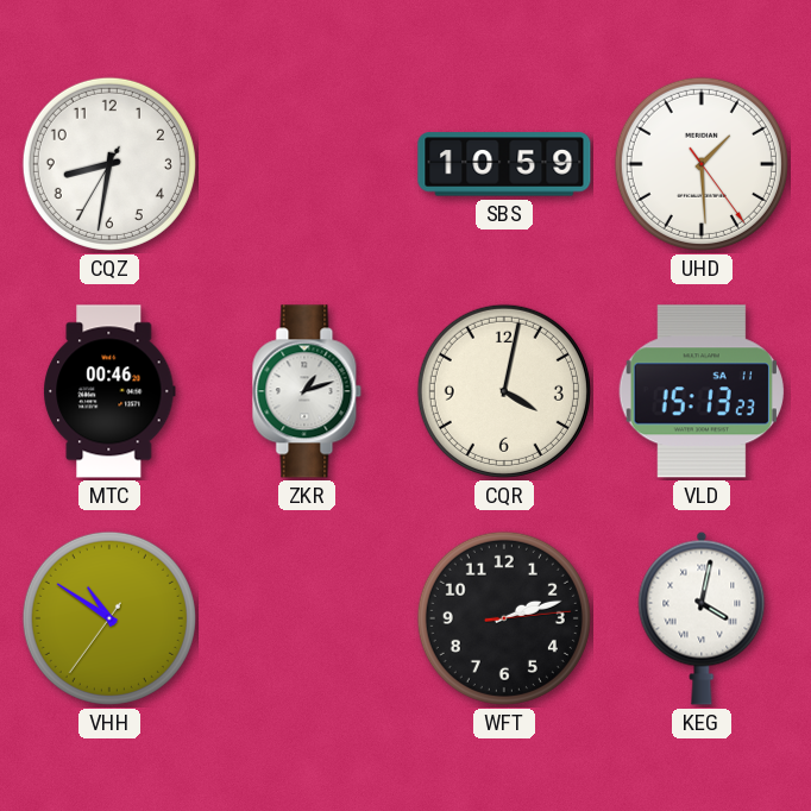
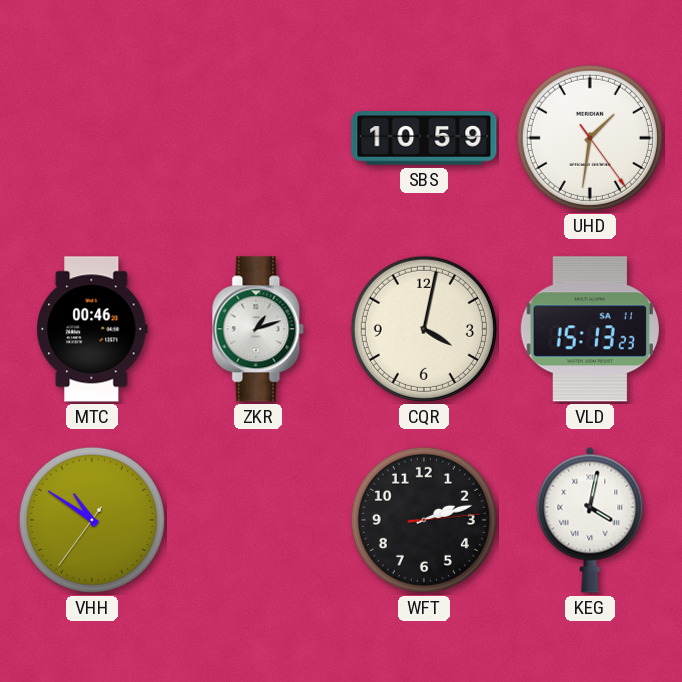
CQZ: 8:31 -> none
UHD: 1:29 -> 1:31
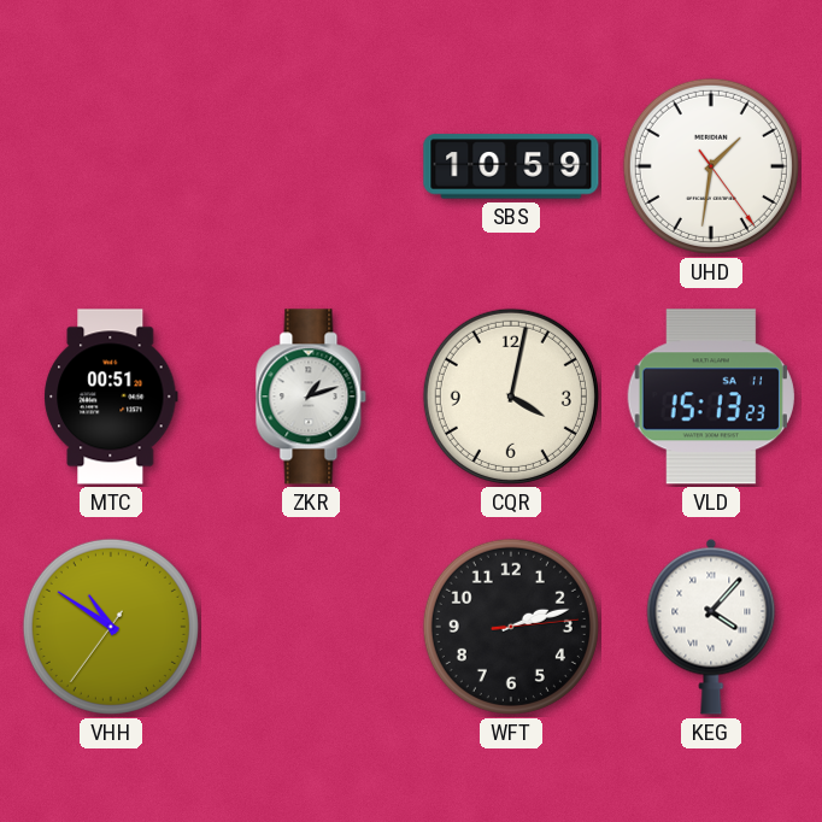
MTC: 00:46 -> 00:51
KEG: 4:02 -> 4:07
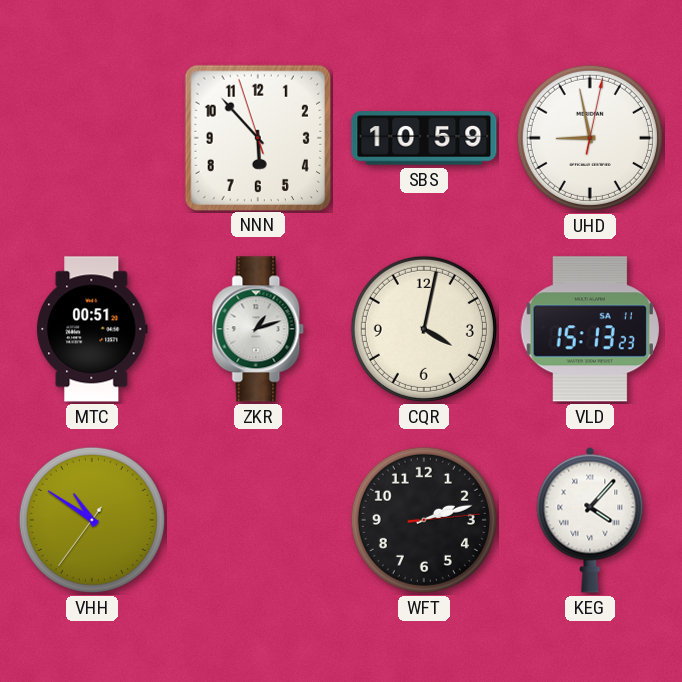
NNN: none -> 5:52
UHD: 1:31 -> 8:58
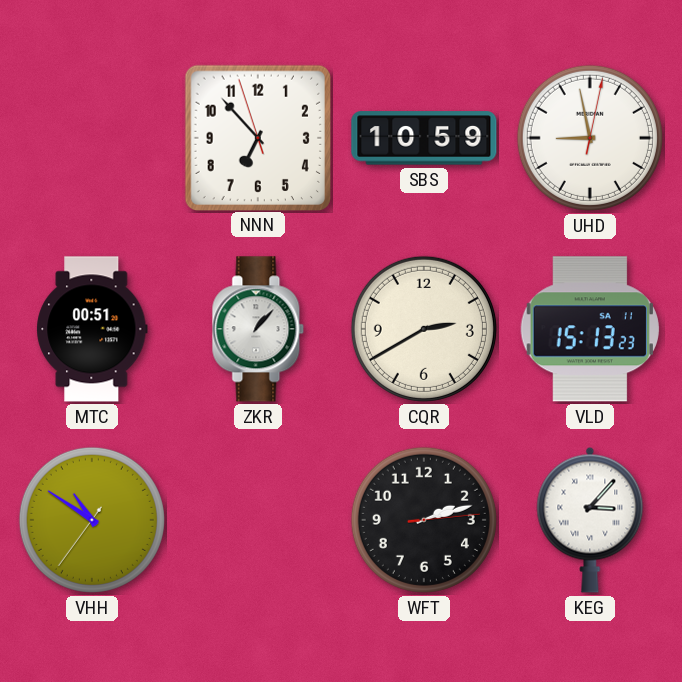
NNN: 5:52 -> 6:52
ZKR: 1:12 -> 1:07
CQR: 4:02 -> 2:40
KEG: 4:07 -> 3:07
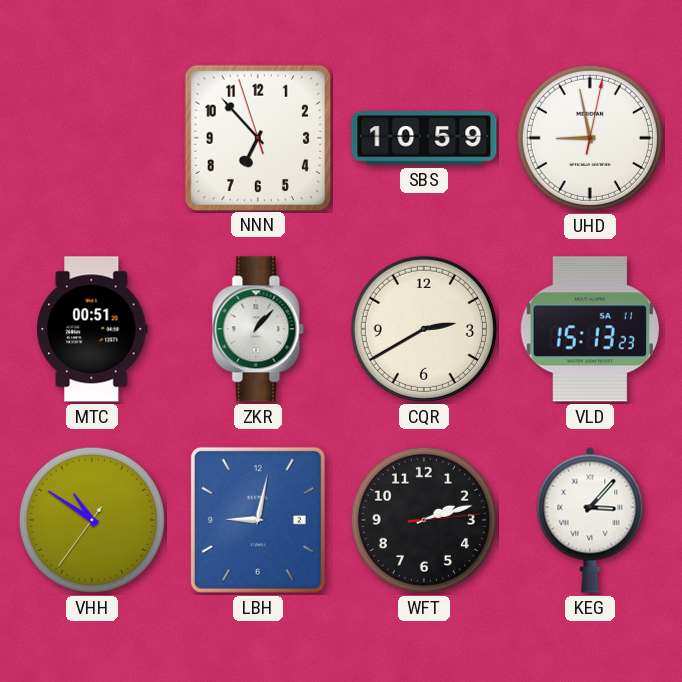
LBH: none -> 9:02
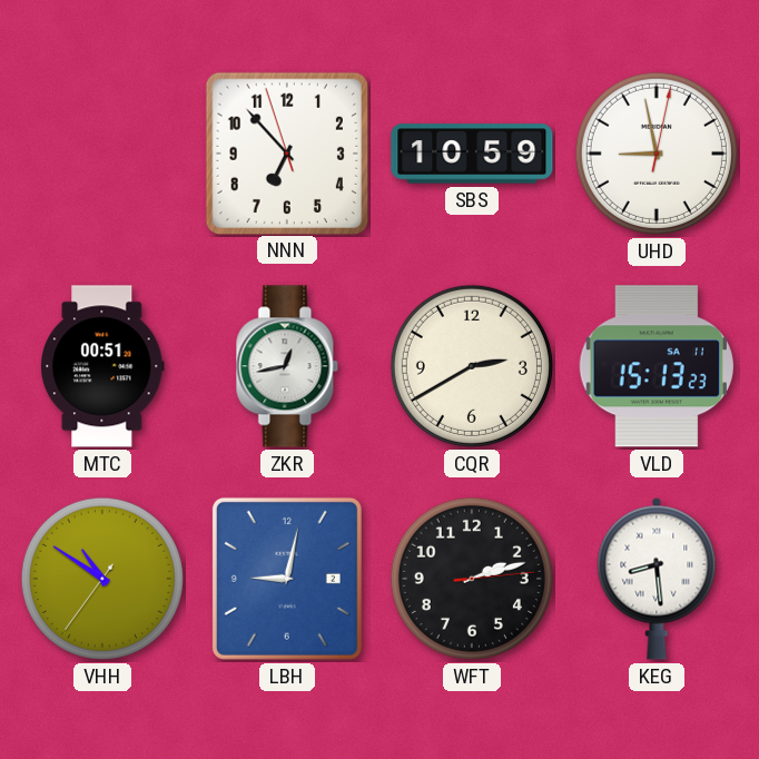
ZKR: 1:07 -> 12:43
KEG: 3:07 -> 8:29
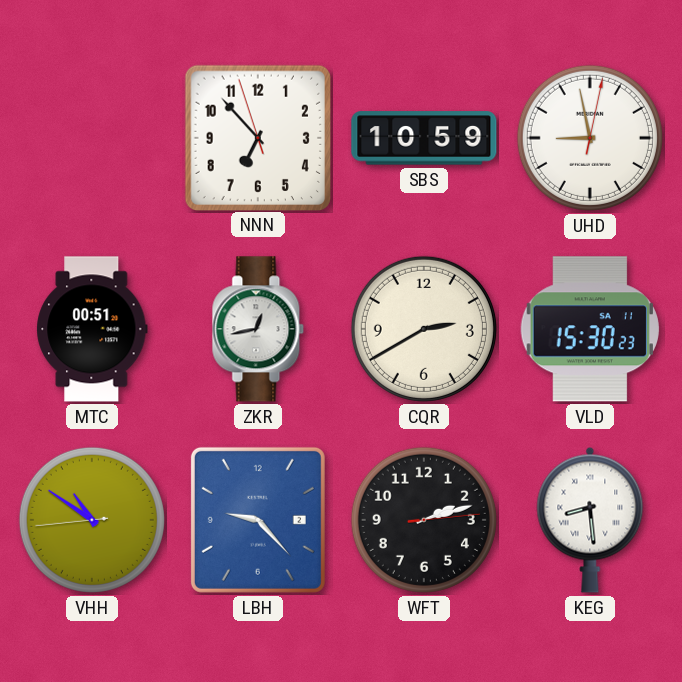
VLD: 15:13 -> 15:30
VHH: 10:50:36 -> 10:50:44
LBH: 9:02 -> 9:23
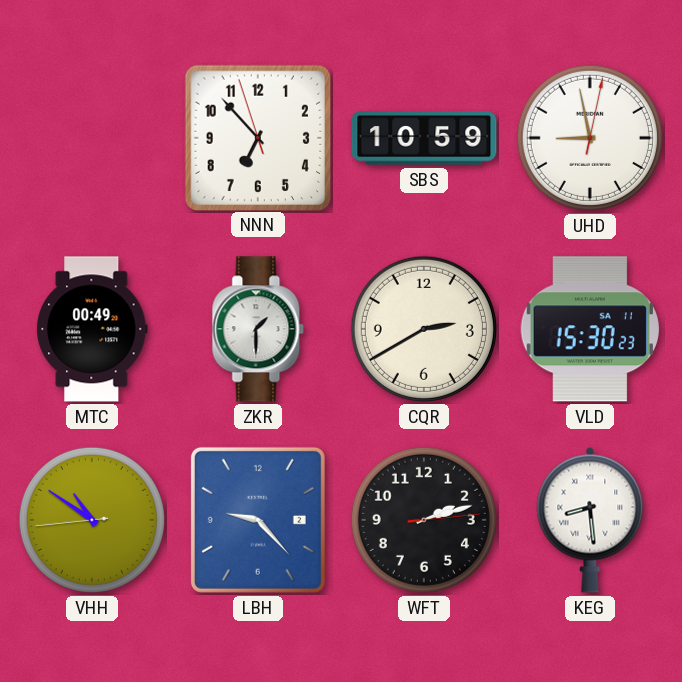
MTC: 00:51 -> 00:49
ZKR: 12:43 -> 1:30
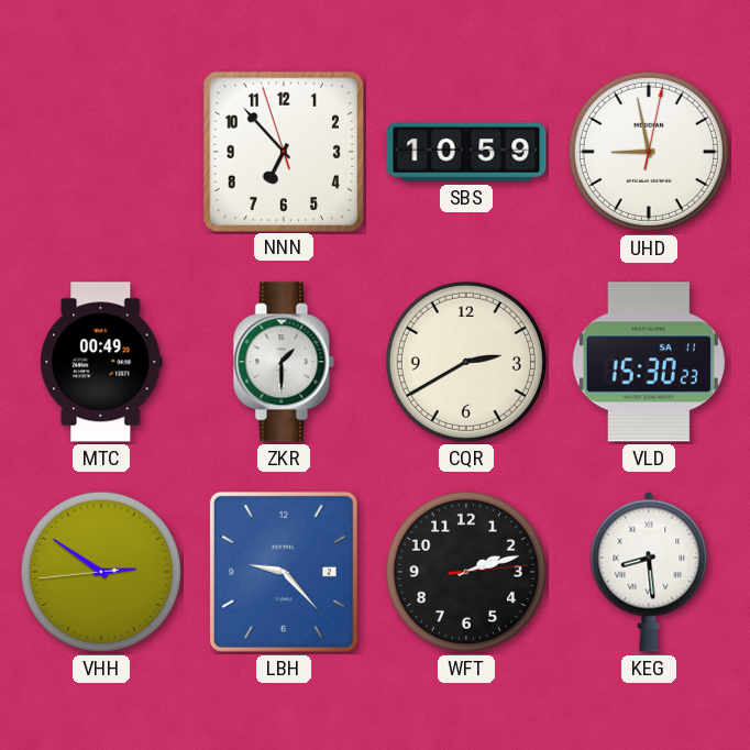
VHH: 10:50 -> 2:50
